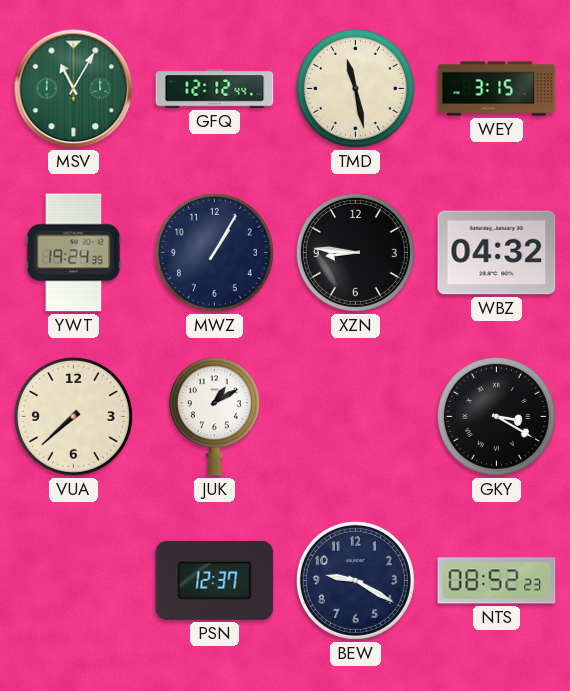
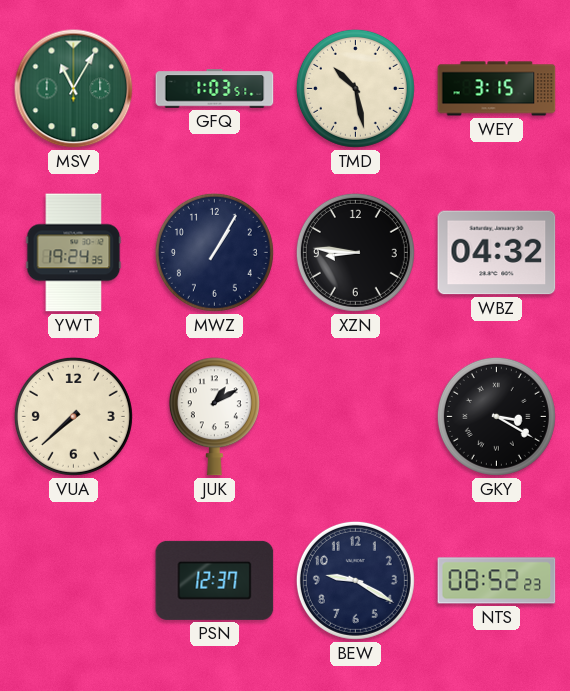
GFQ: 12:12 -> 1:03
TMD: 11:28 -> 10:28
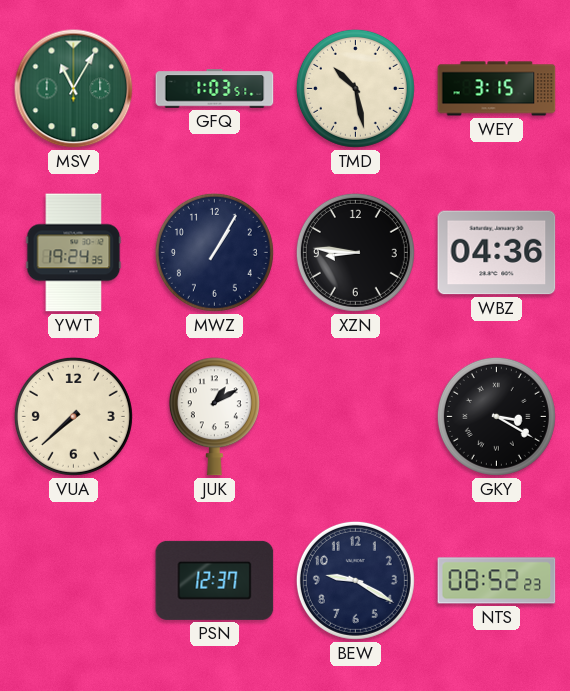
WBZ: 04:32 -> 04:36
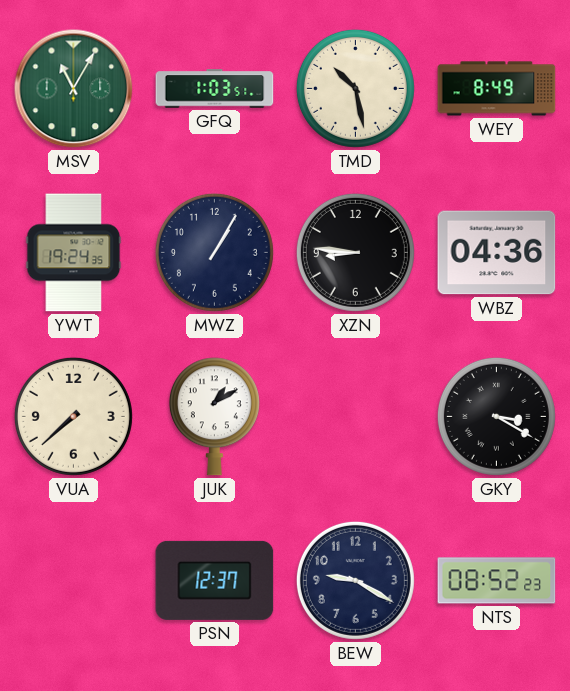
WEY: 3:15 -> 8:49
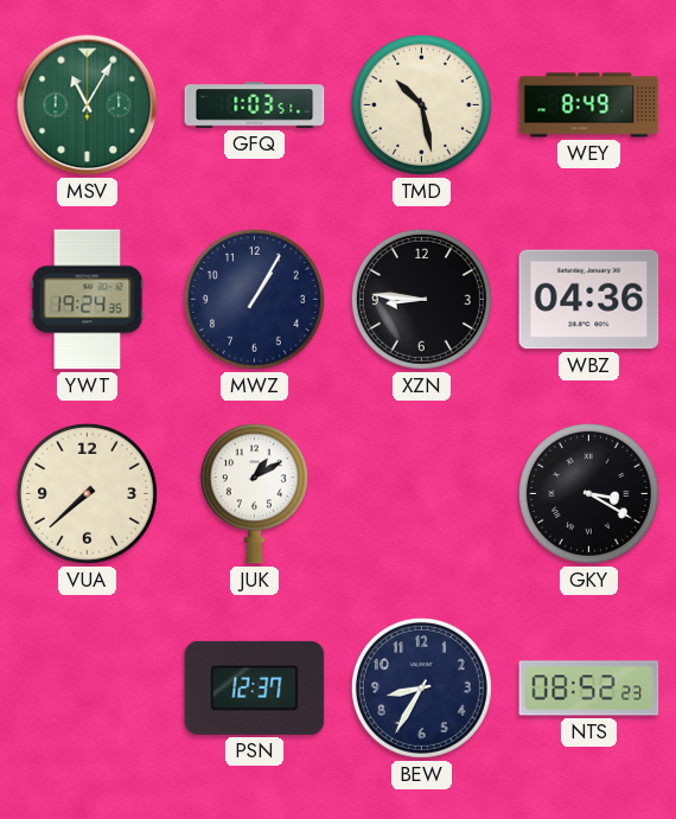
BEW: 9:20 -> 8:35
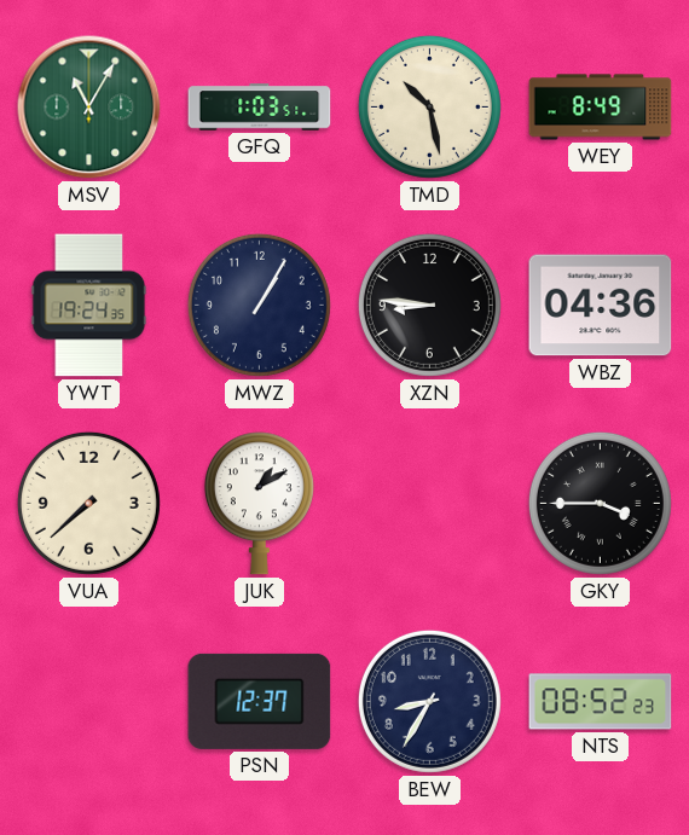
GKY: 3:20 -> 3:45
